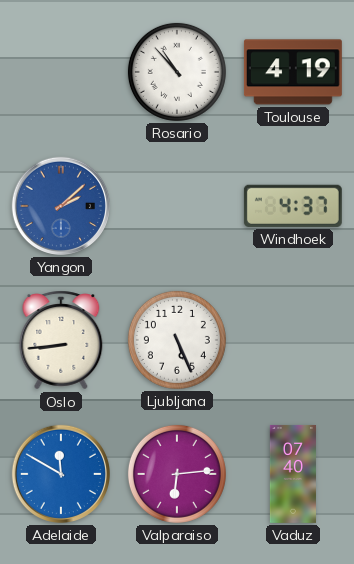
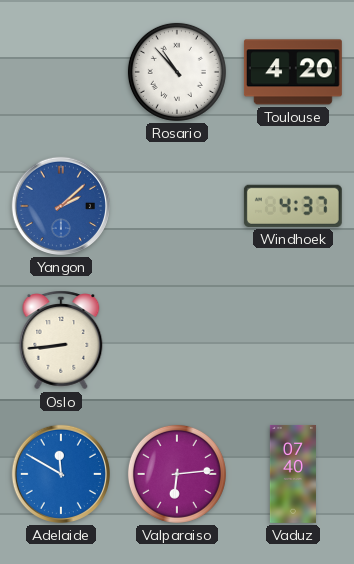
Toulouse: 4:19 -> 4:20
Ljubljana: 5:26 -> none
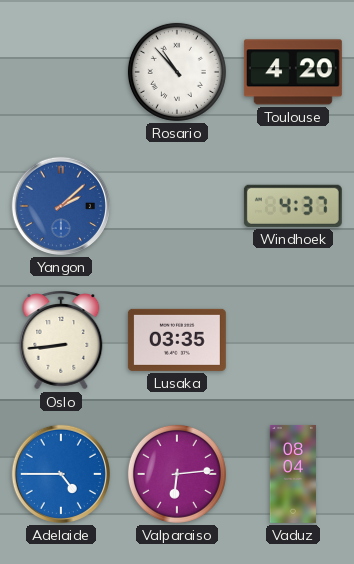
Lusaka: none -> 03:35
Adelaide: 11:50 -> 4:45
Vaduz: 07:40 -> 08:04
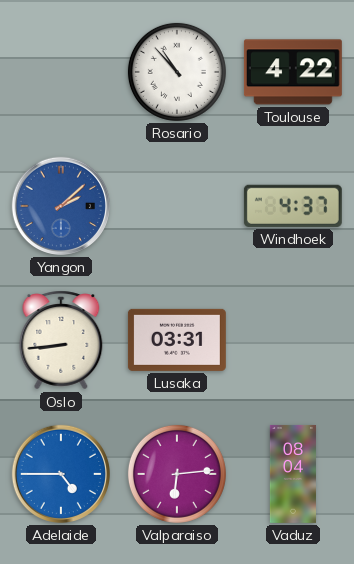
Toulouse: 4:20 -> 4:22
Lusaka: 03:35 -> 03:31
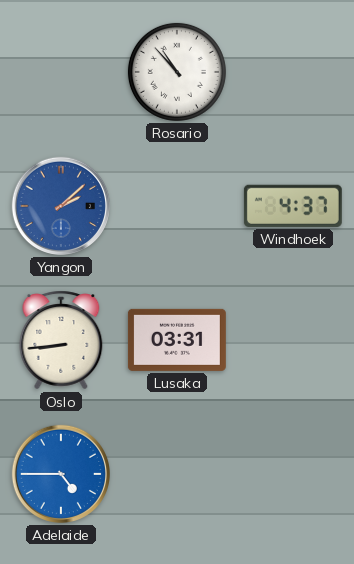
Toulouse: 4:22 -> none
Valparaiso: 6:14 -> none
Vaduz: 08:04 -> none
